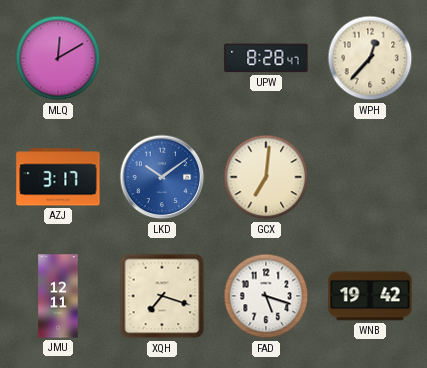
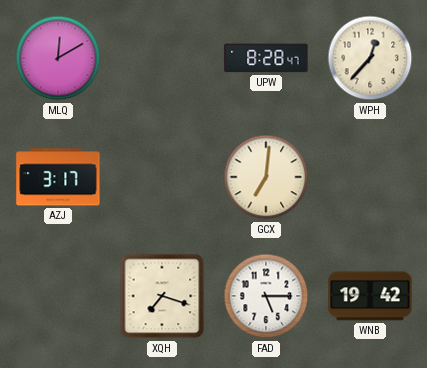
LKD: 10:09 -> none
JMU: 12:11 -> none
FAD: 5:18 -> 5:15
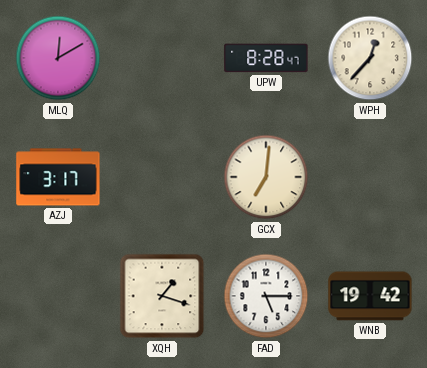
XQH: 7:18 -> 1:18
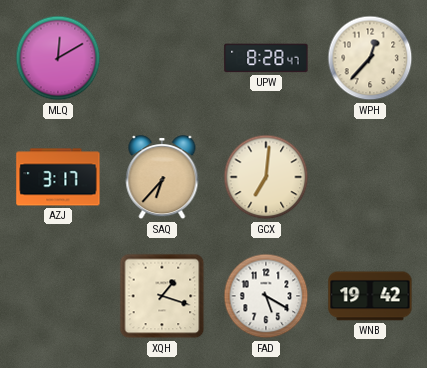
SAQ: none -> 6:37
FAD: 5:15 -> 5:20
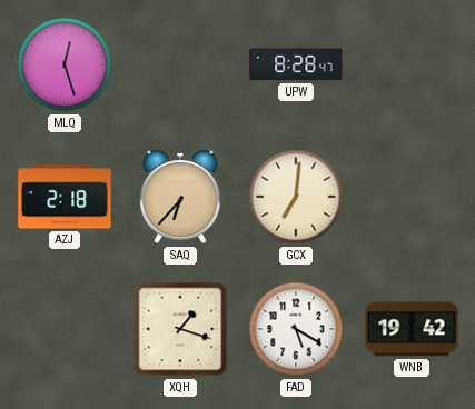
MLQ: 12:10 -> 12:27
WPH: 12:37 -> none
AZJ: 3:17 -> 2:18
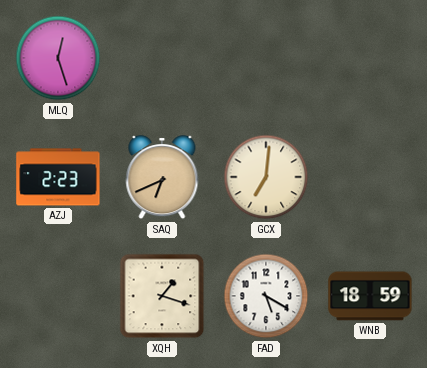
UPW: 8:28 -> none
AZJ: 2:18 -> 2:23
SAQ: 6:37 -> 6:41
WNB: 19:42 -> 18:59
